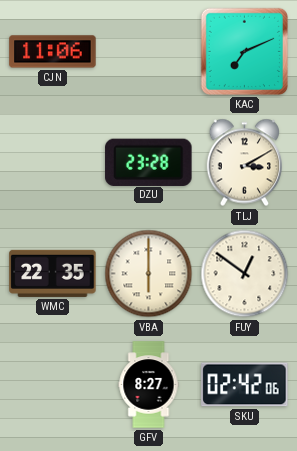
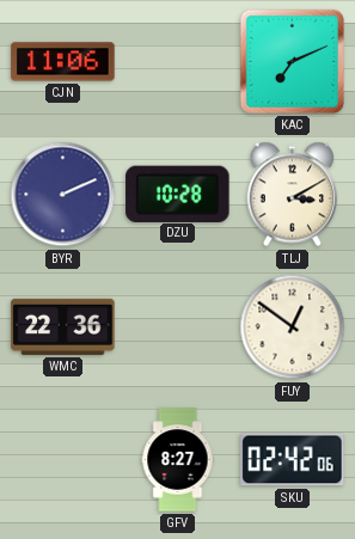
BYR: none -> 2:11
DZU: 23:28 -> 10:28
WMC: 22:35 -> 22:36
VBA: 6:00 -> none
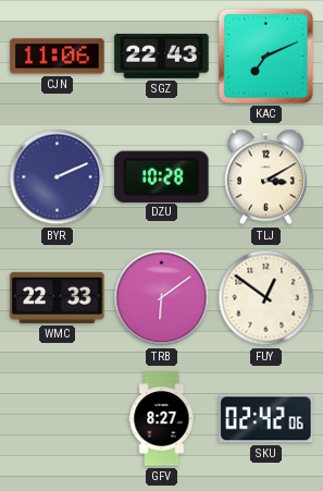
SGZ: none -> 22:43
WMC: 22:36 -> 22:33
TRB: none -> 6:09
